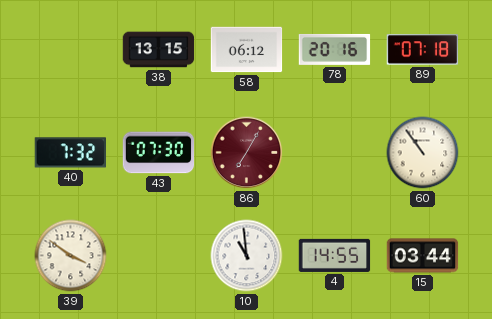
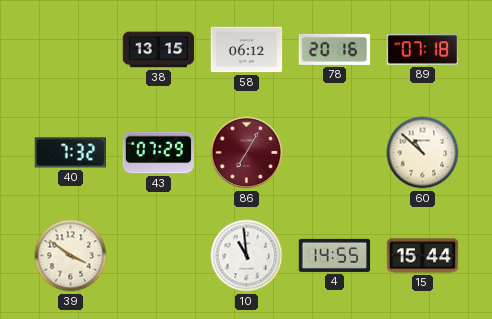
43: 07:30 -> 07:29
60: 10:54 -> 10:52
15: 03:44 -> 15:44
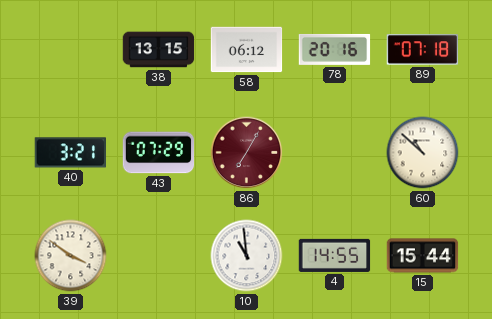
40: 7:32 -> 3:21
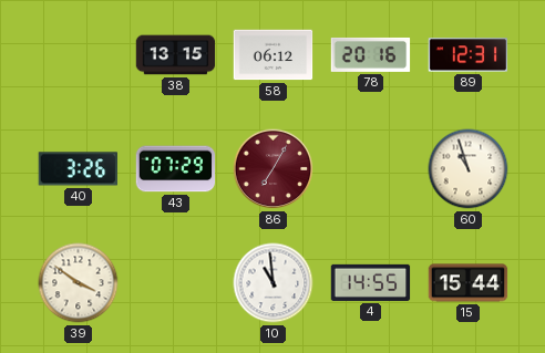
89: 07:18 -> 12:31
40: 3:21 -> 3:26
60: 10:52 -> 10:57
